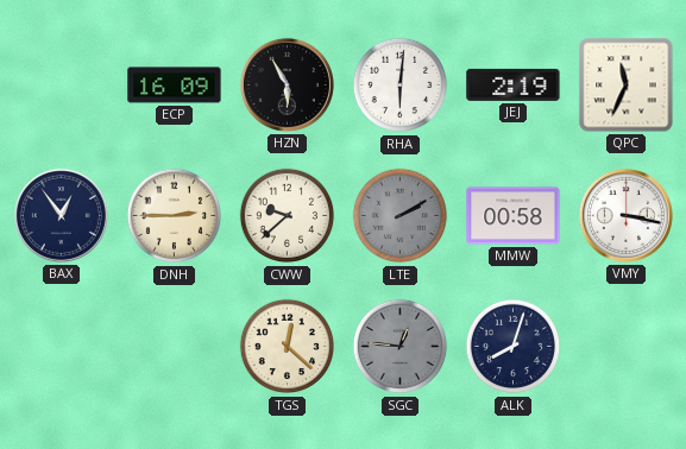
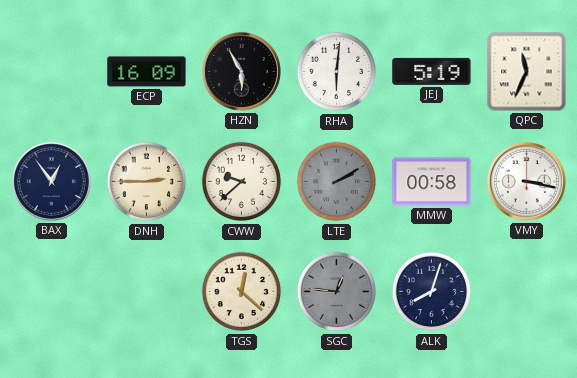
JEJ: 2:19 -> 5:19
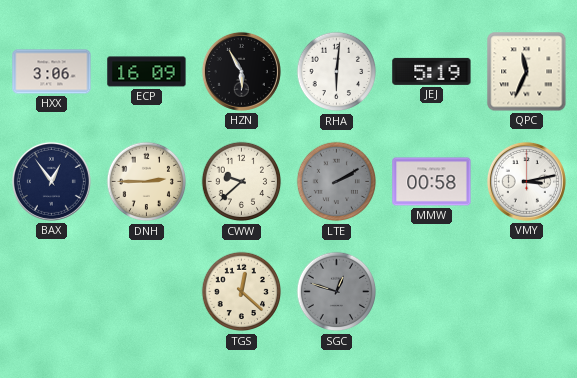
HXX: none -> 3:06
VMY: 3:17 -> 3:13
SGC: 12:46 -> 12:48
ALK: 8:03 -> none
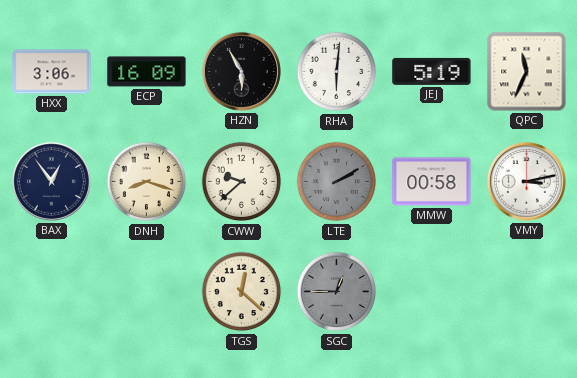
DNH: 2:45 -> 8:18
SGC: 12:48 -> 12:45
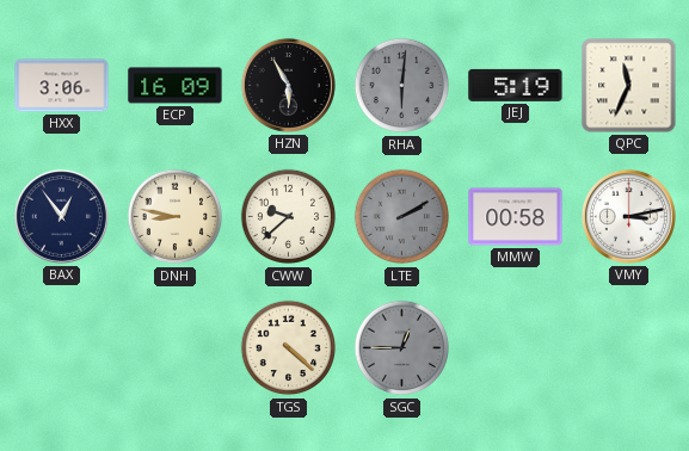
RHA dial: white -> grey
DNH: 8:18 -> 8:47
TGS: 12:22 -> 4:22
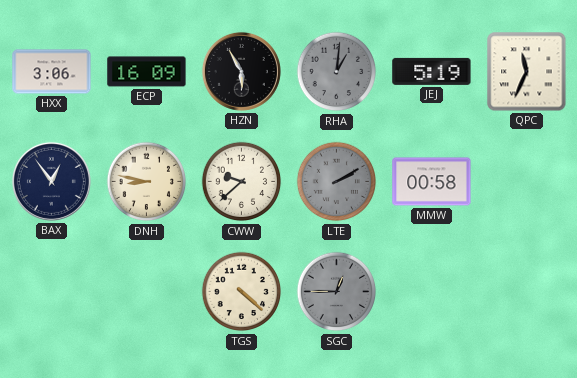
RHA: 6:01 -> 1:01
VMY: 3:13 -> none
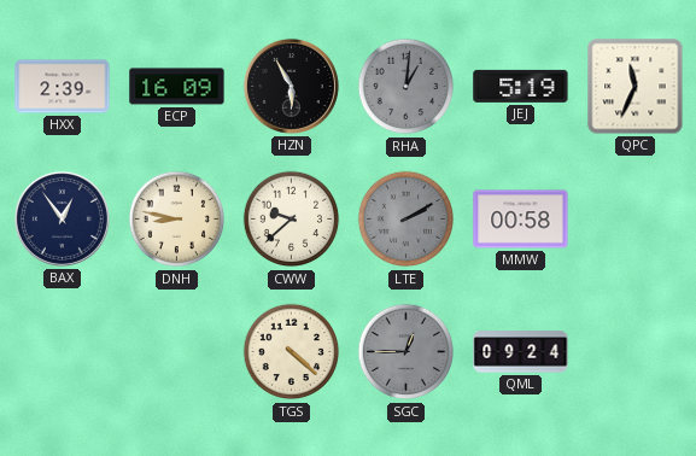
HXX: 3:06 -> 2:39
QML: none -> 09:24
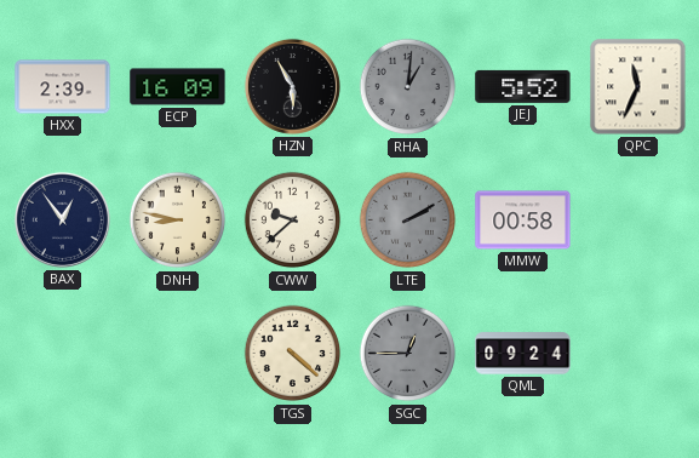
JEJ: 5:19 -> 5:52
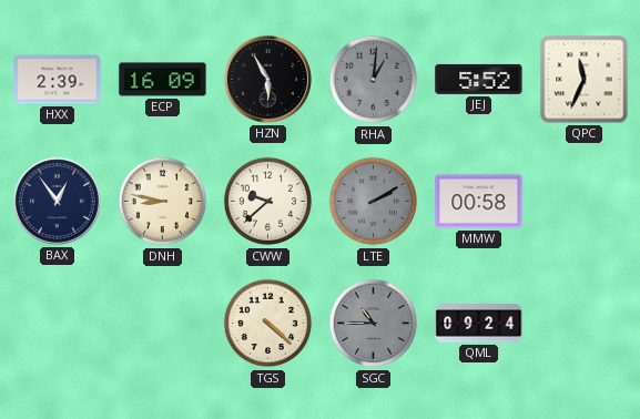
SGC: 12:45 -> 10:45
